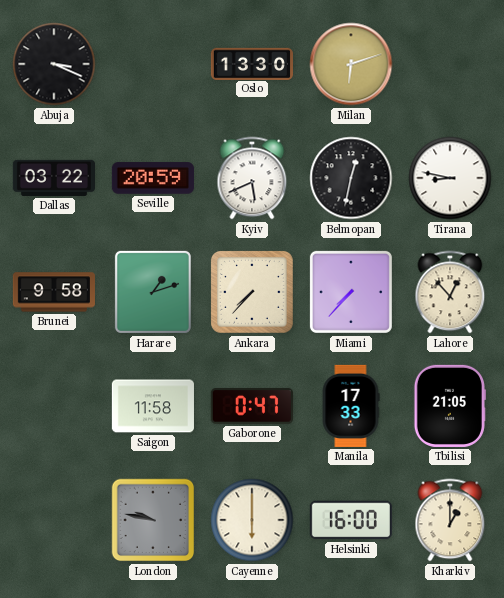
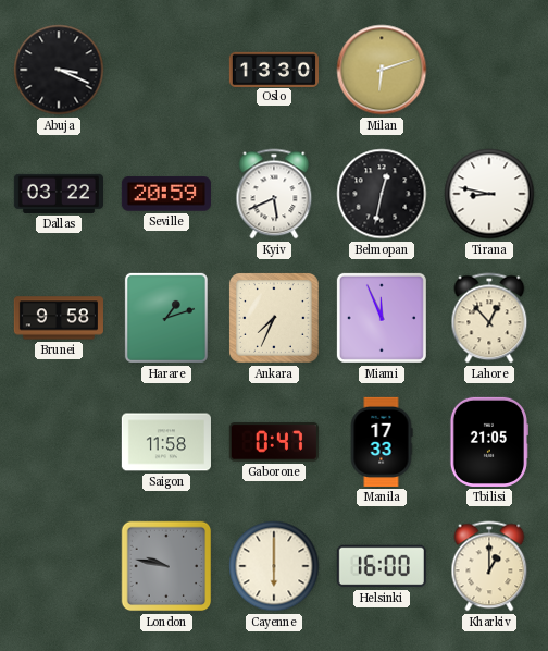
Ankara: 7:37 -> 7:34
Miami: 7:37 -> 11:56
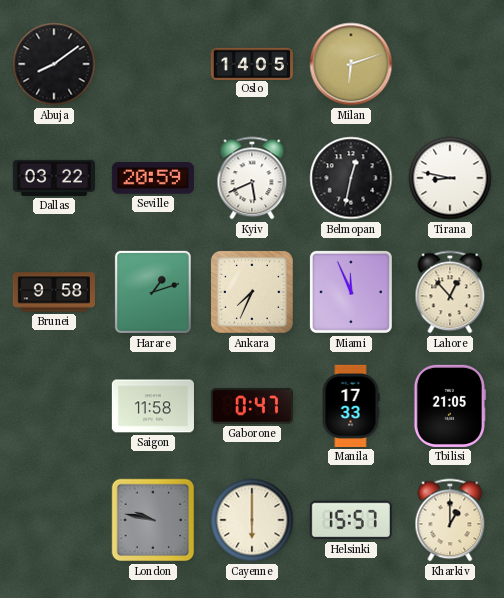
Abuja: 3:19 -> 8:09
Oslo: 13:30 -> 14:05
Helsinki: 16:00 -> 15:57
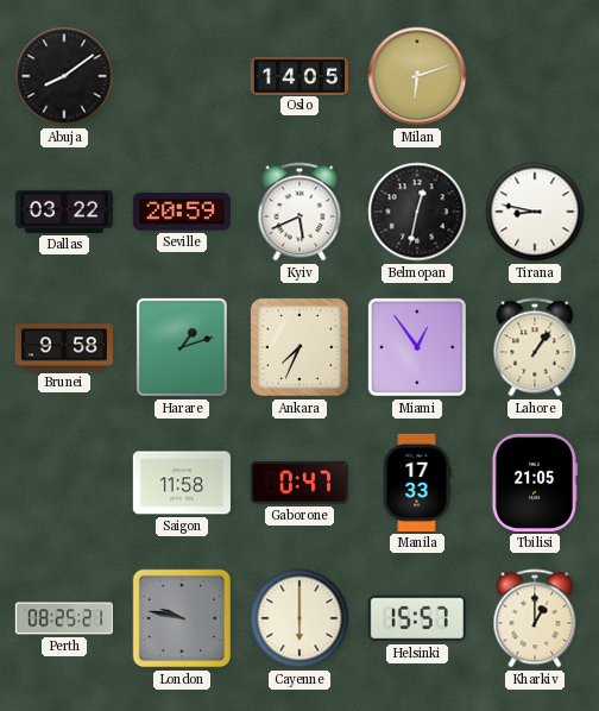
Miami: 11:56 -> 12:54
Lahore: 12:53 -> 1:06
Perth: none -> 08:25
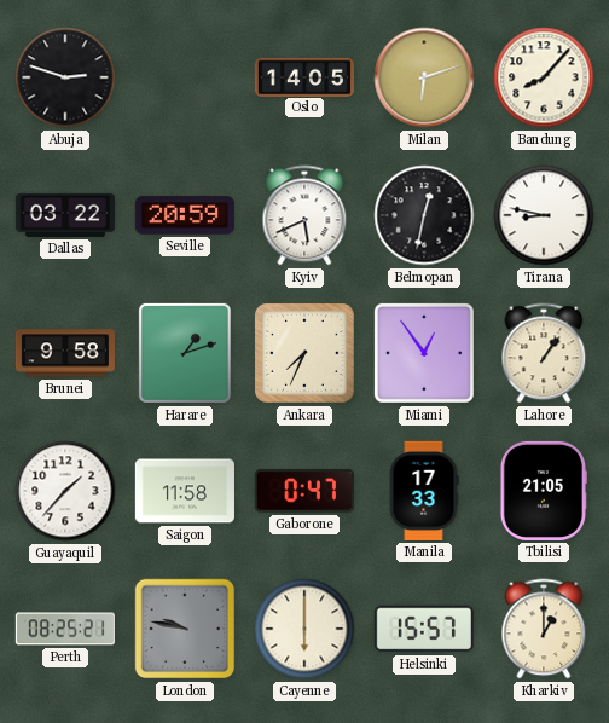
Abuja: 8:09 -> 2:48
Bandung: none -> 8:07
Guayaquil: none -> 1:37
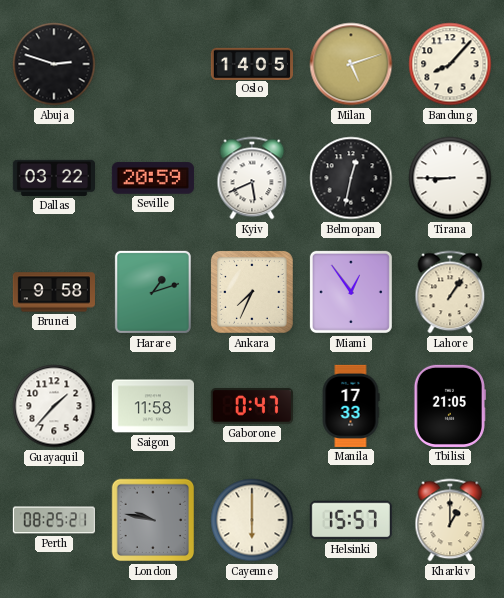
Milan: 6:12 -> 5:12
Tirana: 8:47 -> 8:45
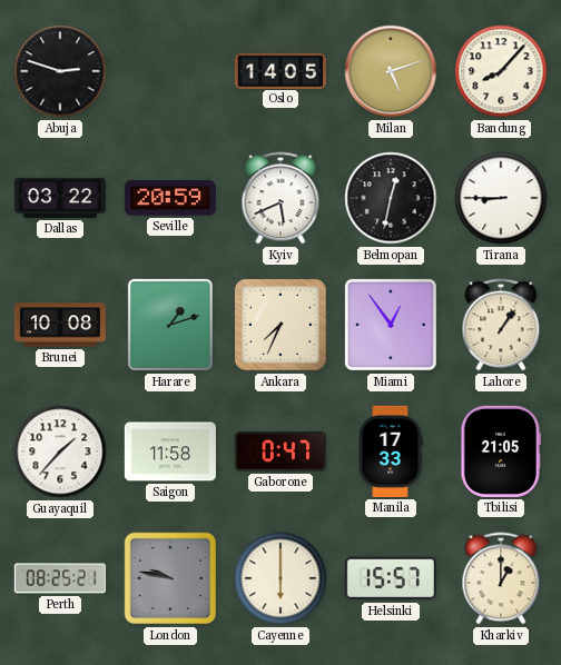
Brunei: 9:58 -> 10:08
